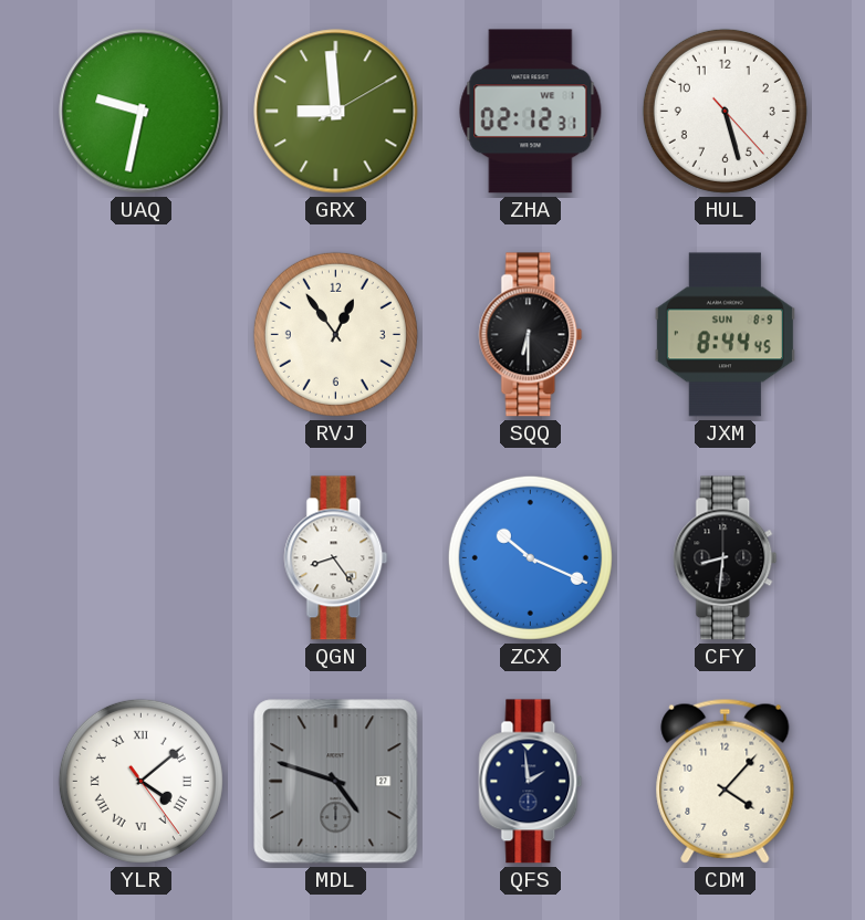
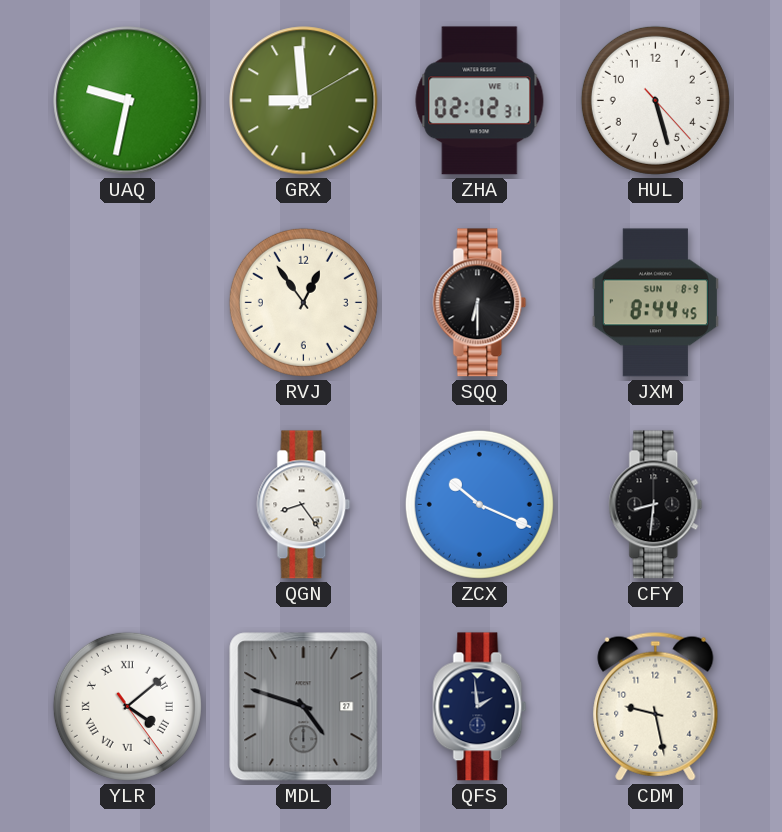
CDM: 4:07 -> 9:28
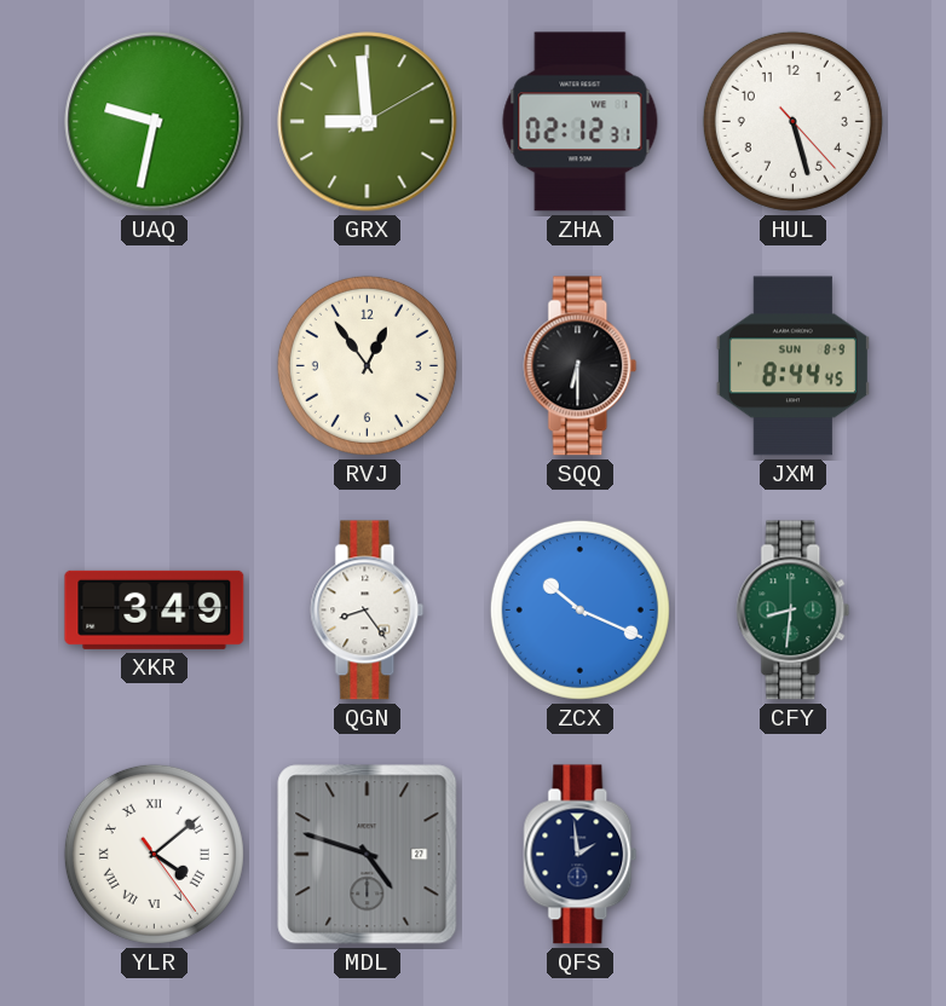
XKR: none -> 3:49
CFY dial: black -> green
CDM: 9:28 -> none
